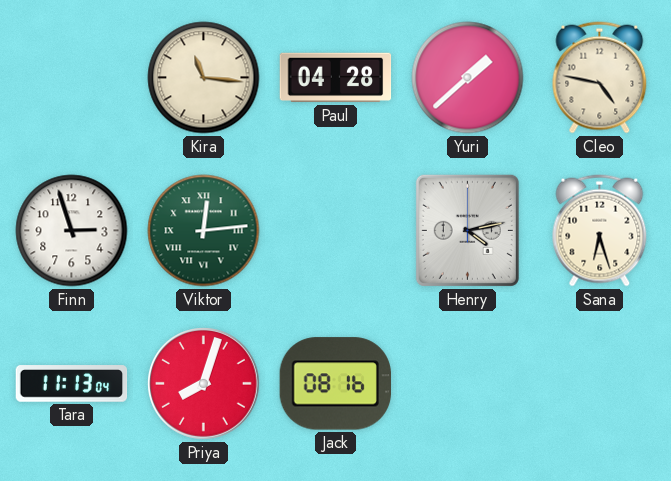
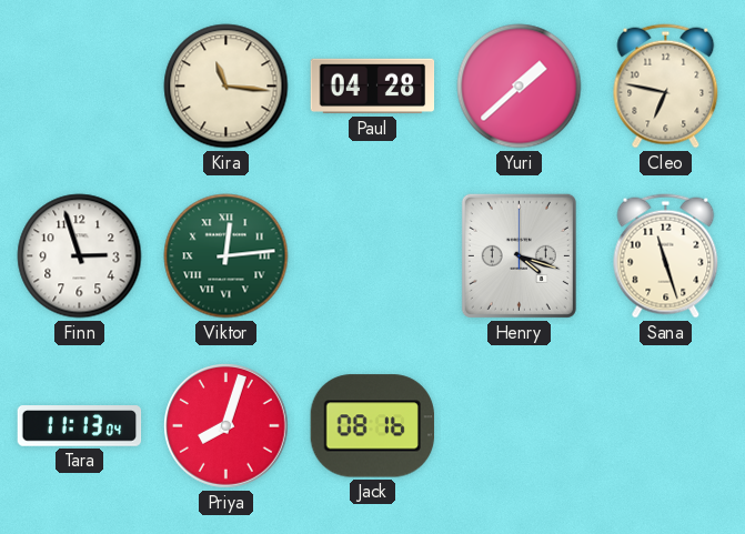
Cleo: 4:47 -> 6:47
Henry: 4:13 -> 4:18
Sana: 6:27 -> 11:27
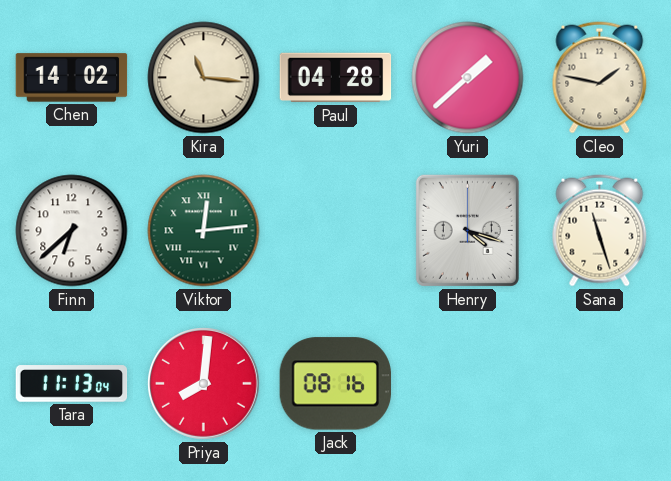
Chen: none -> 14:02
Cleo: 6:47 -> 1:47
Finn: 2:57 -> 6:38
Priya: 8:03 -> 8:01
